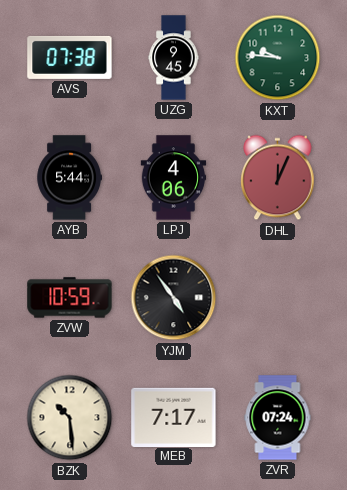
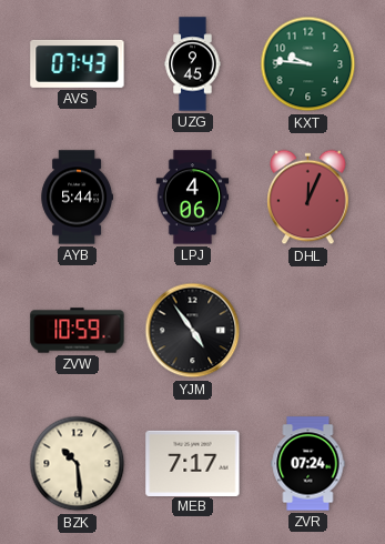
AVS: 07:38 -> 07:43
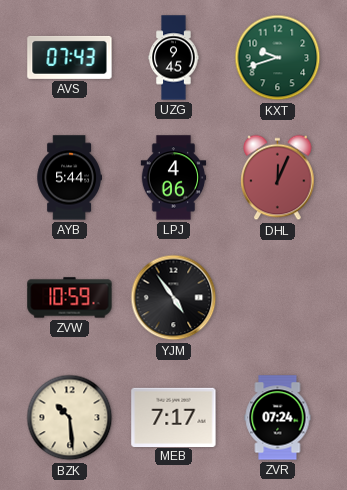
KXT: 9:46 -> 9:42
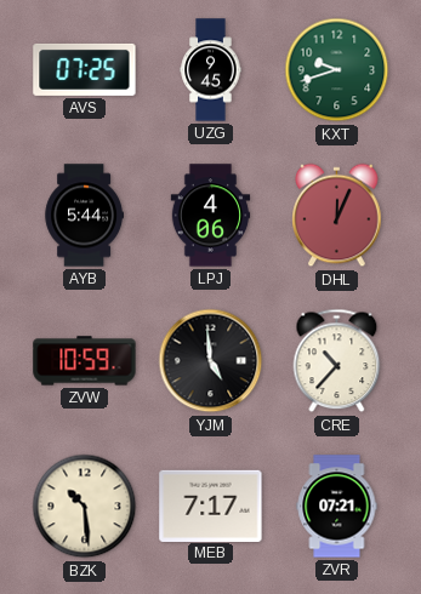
AVS: 07:43 -> 07:25
YJM: 4:54 -> 4:59
CRE: none -> 10:37
ZVR: 07:24 -> 07:21
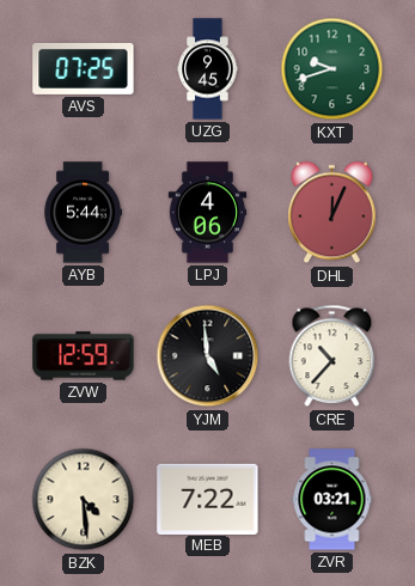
ZVW: 10:59 -> 12:59
BZK: 10:29 -> 4:29
MEB: 7:17 -> 7:22
ZVR: 07:21 -> 03:21
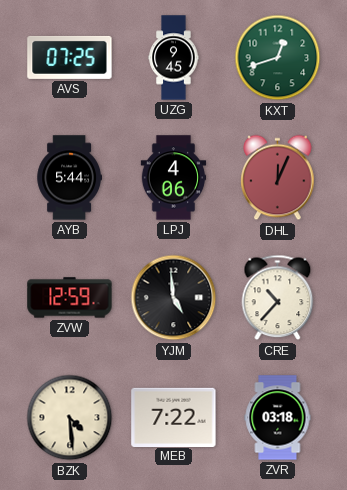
KXT: 9:42 -> 12:42
ZVR: 03:21 -> 03:18
